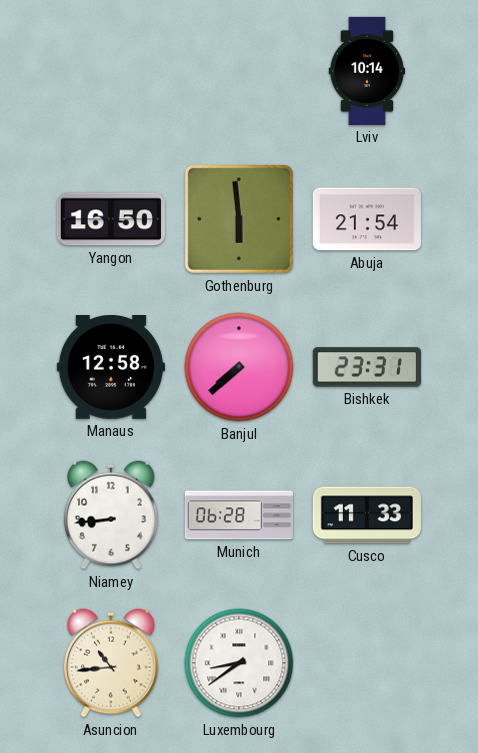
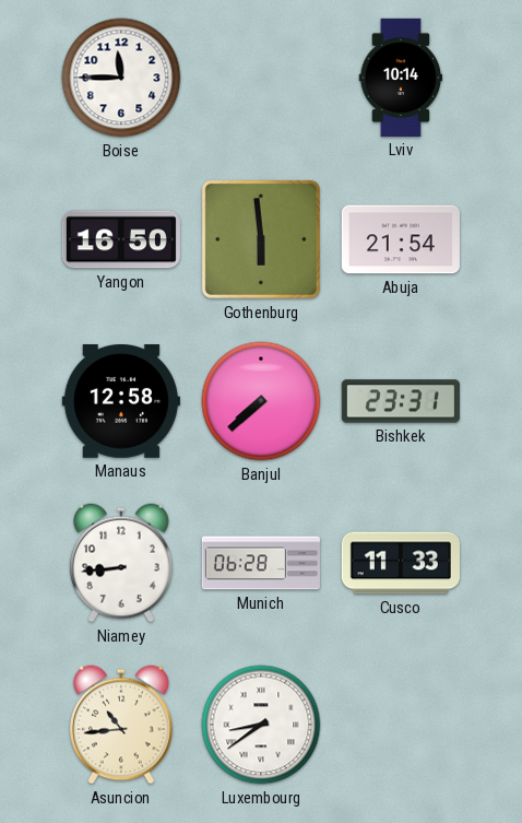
Boise: none -> 11:45
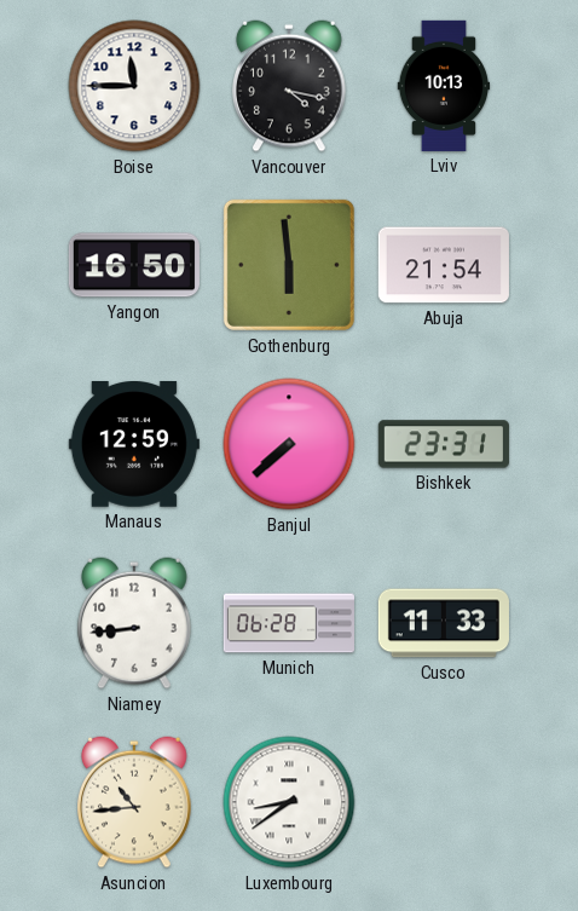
Vancouver: none -> 4:17
Lviv: 10:14 -> 10:13
Manaus: 12:58 -> 12:59
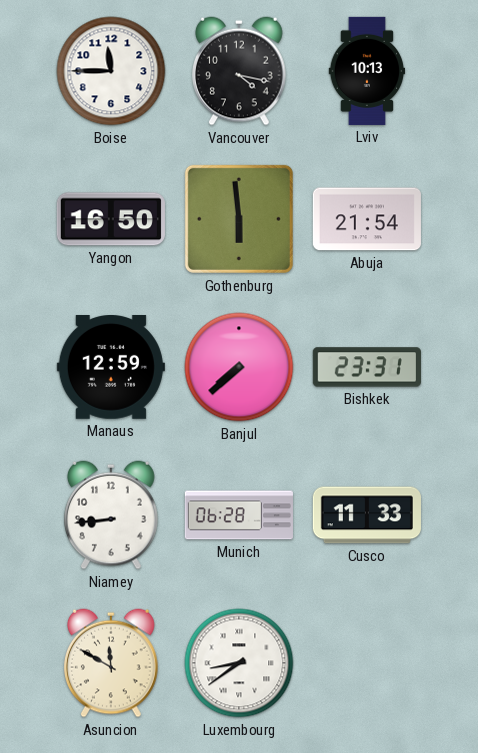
Asuncion: 10:44 -> 11:50
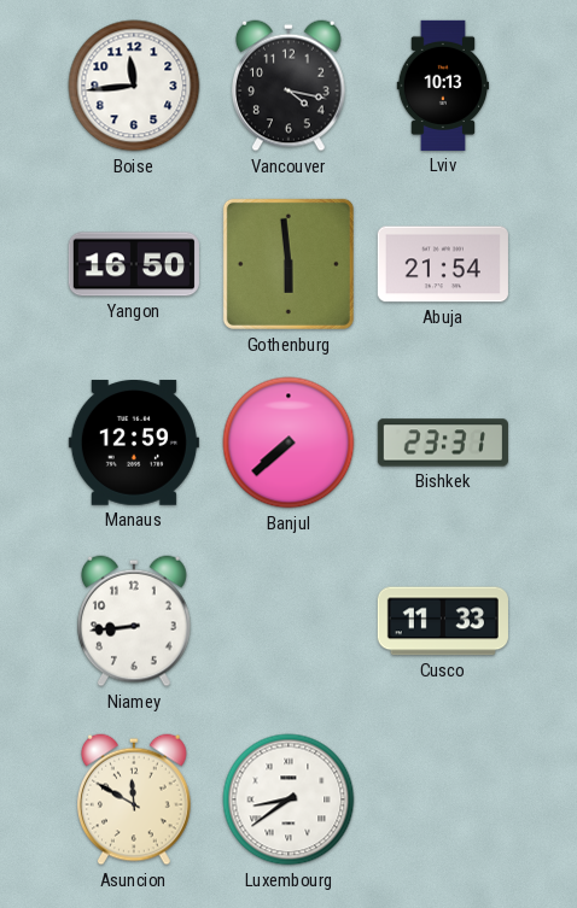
Boise: 11:45 -> 11:44
Munich: 06:28 -> none
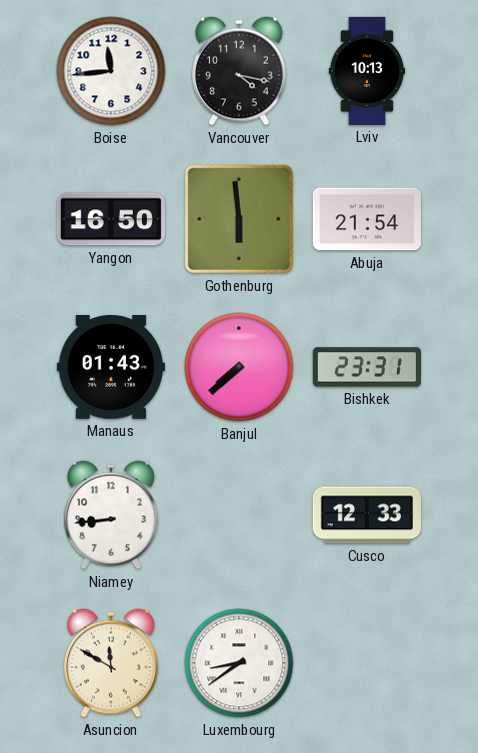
Manaus: 12:59 -> 01:43
Cusco: 11:33 -> 12:33
